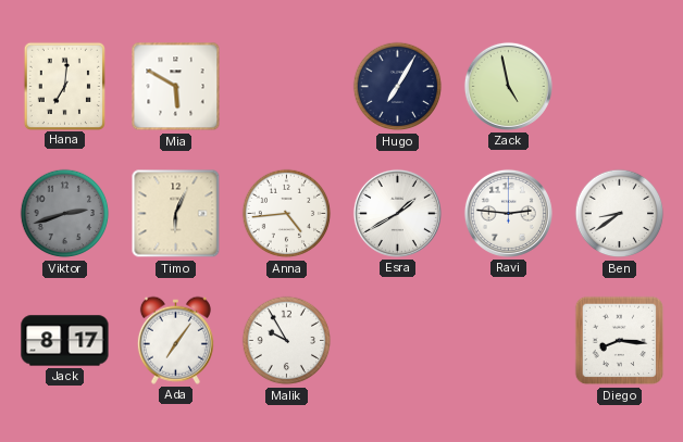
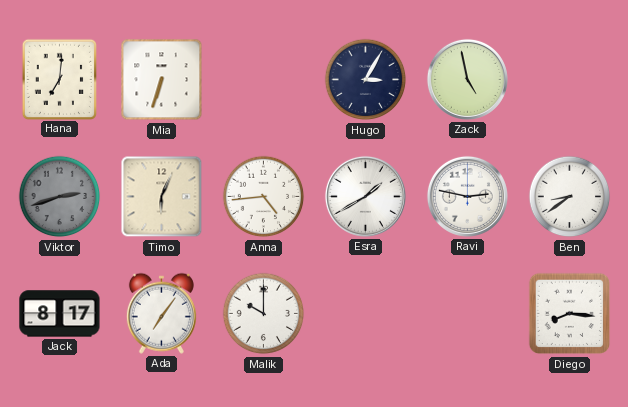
Mia: 5:50 -> 6:33
Hugo: 7:05 -> 3:05
Ravi: 2:46 -> 2:47
Malik: 9:55 -> 10:00
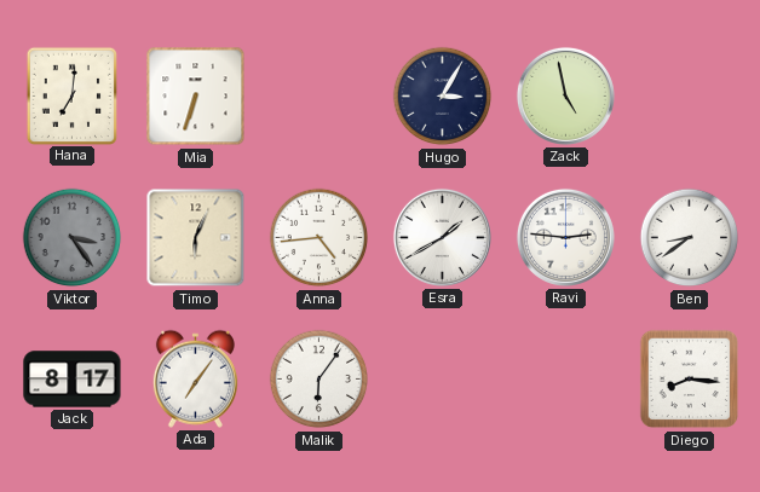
Viktor: 2:42 -> 3:24
Ravi: 2:47 -> 2:46
Malik: 10:00 -> 6:06
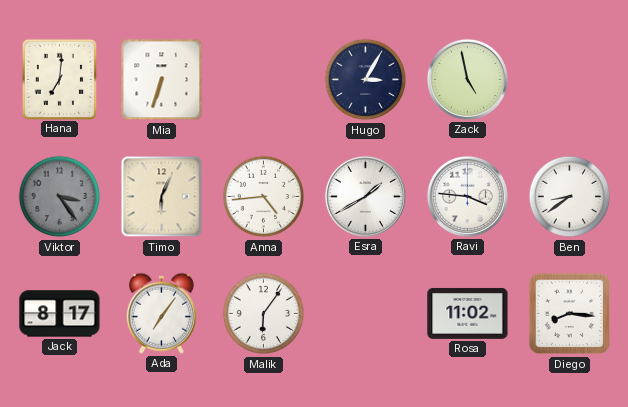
Ravi: 2:46 -> 3:46
Rosa: none -> 11:02
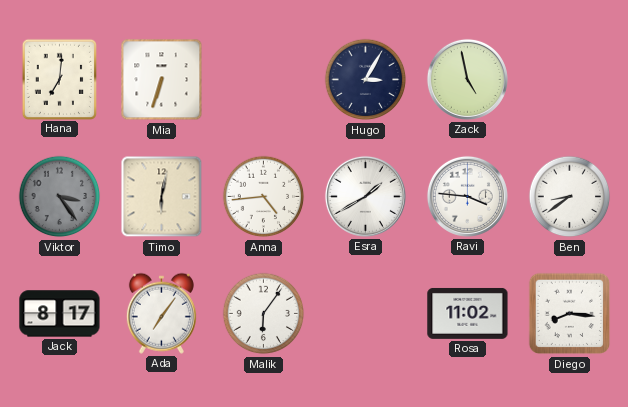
Timo: 6:04 -> 6:02
